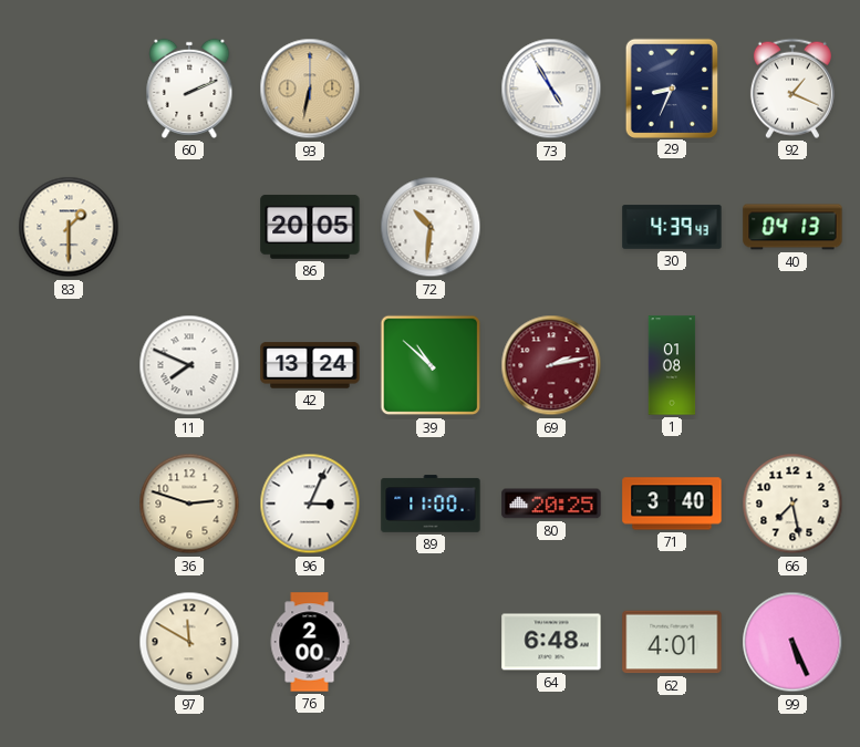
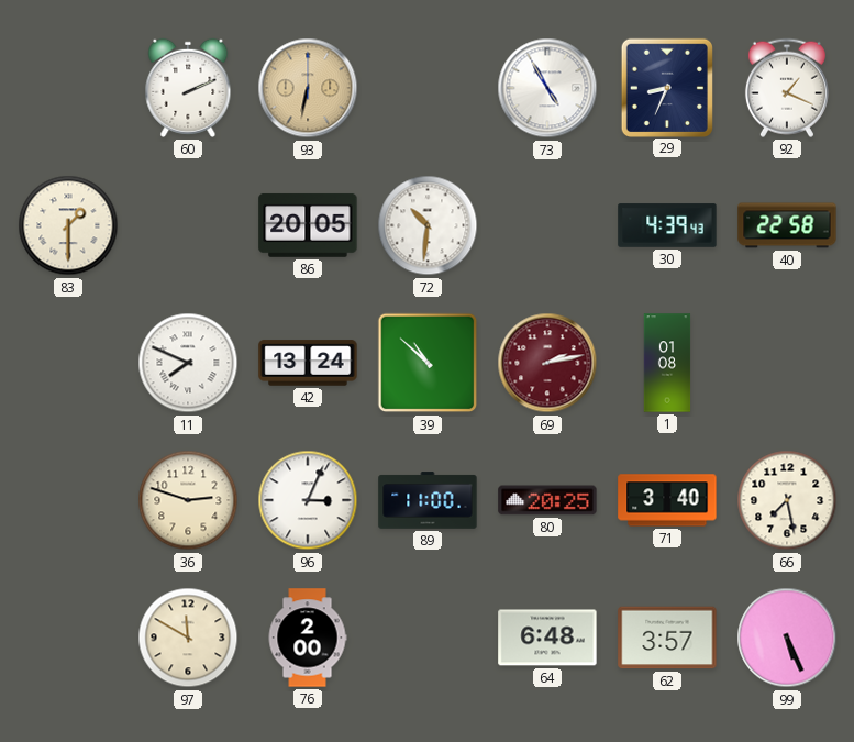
40: 04:13 -> 22:58
62: 4:01 -> 3:57
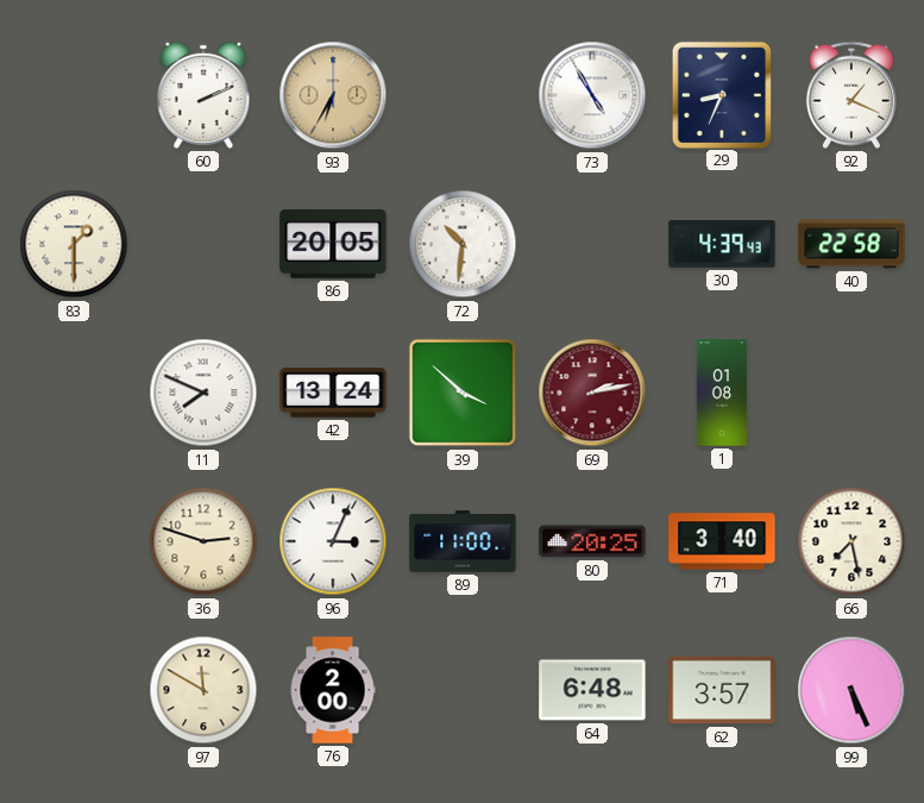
93: 6:32 -> 6:35
39: 10:52 -> 3:52
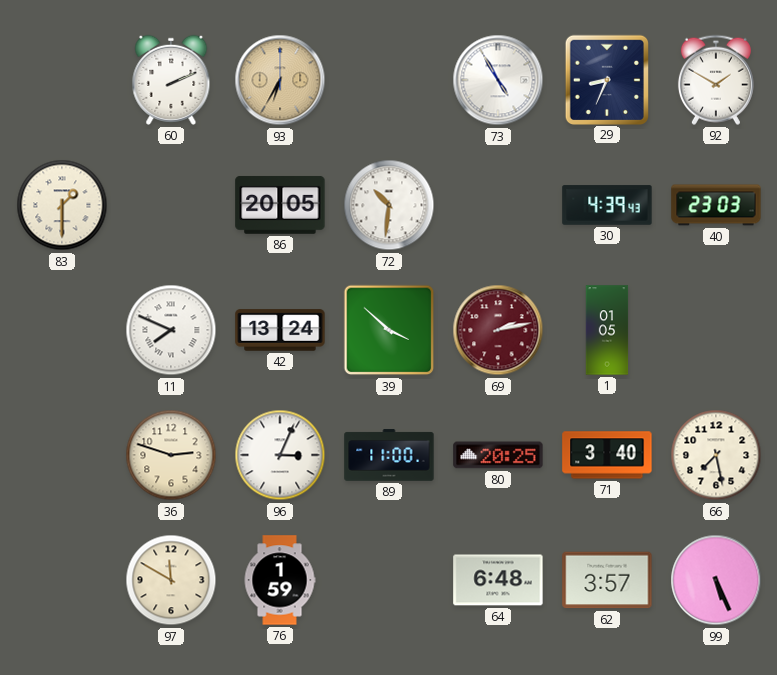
92: 1:19 -> 1:50
40: 22:58 -> 23:03
1: 01:08 -> 01:05
76: 2:00 -> 1:59
